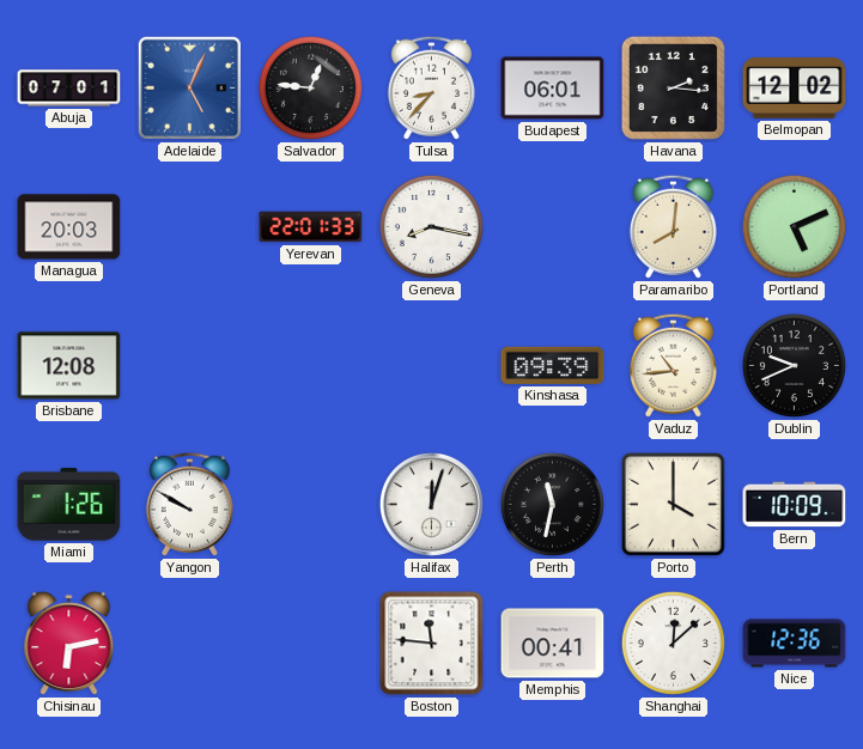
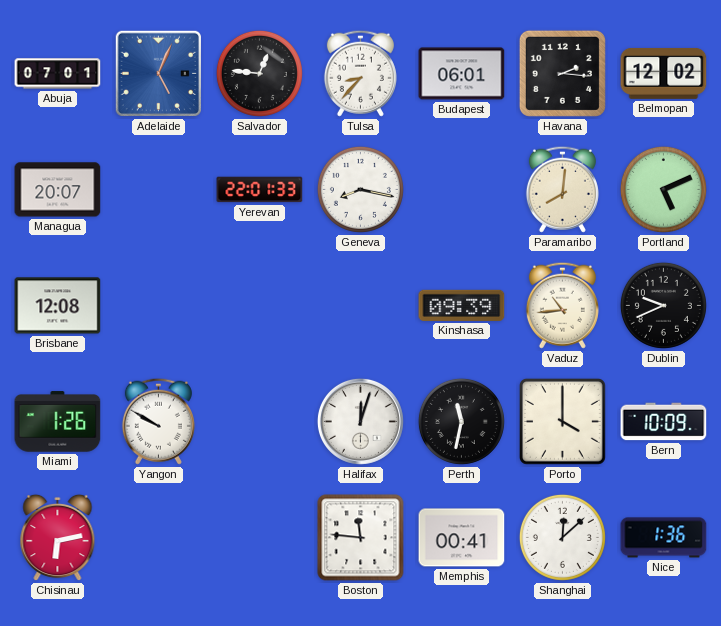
Managua: 20:03 -> 20:07
Nice: 12:36 -> 1:36
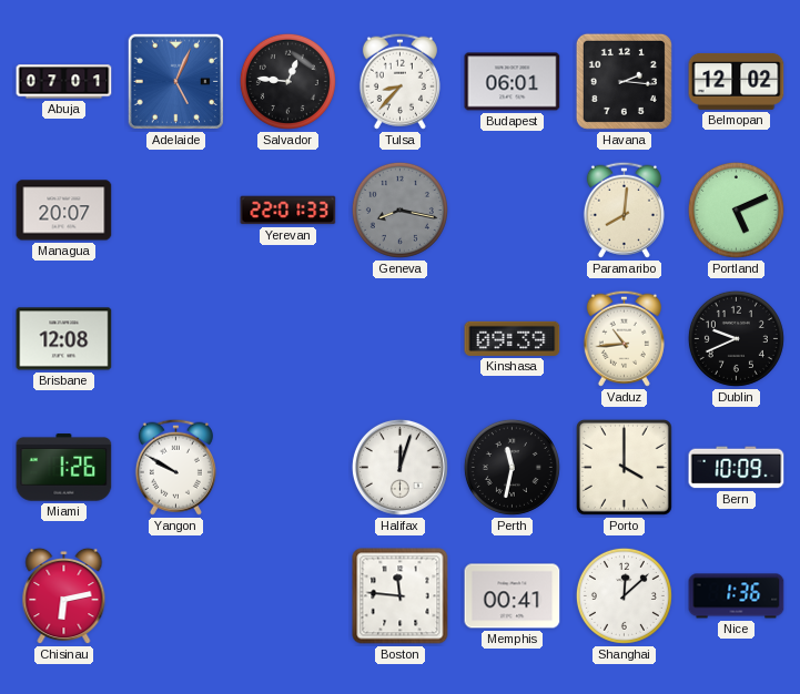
Geneva dial: white -> grey
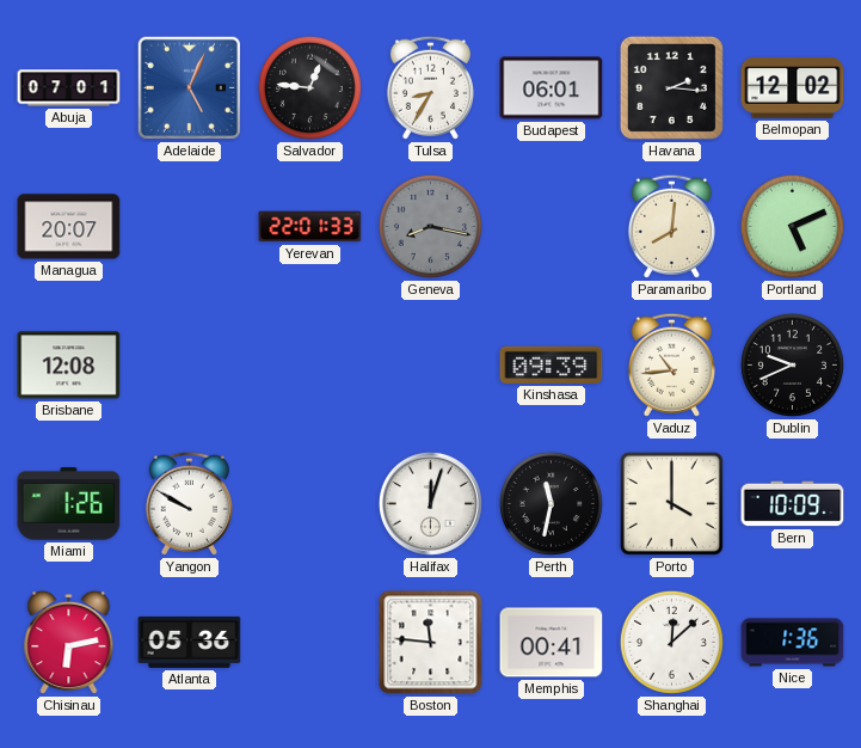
Tulsa: 8:37 -> 8:35
Atlanta: none -> 05:36
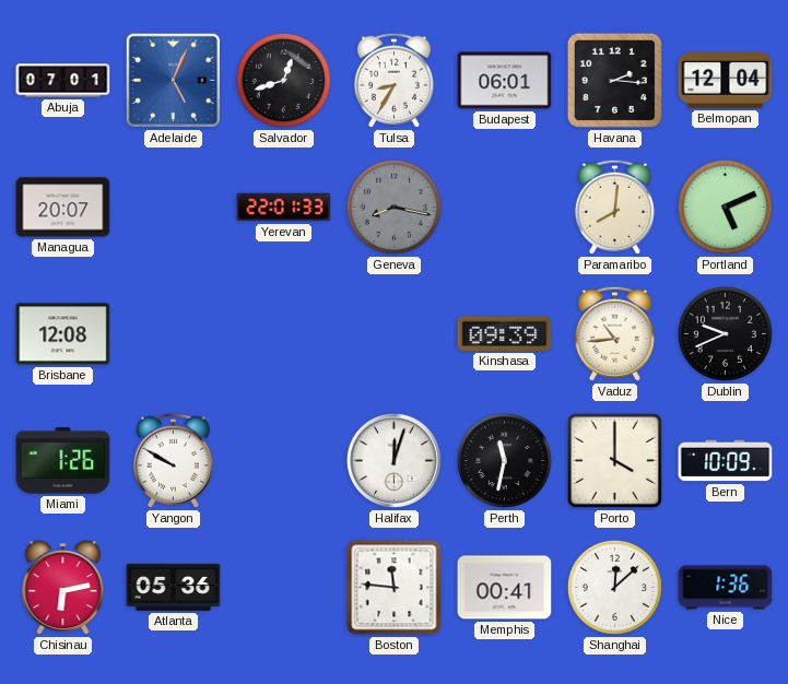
Salvador: 12:46 -> 12:42
Belmopan: 12:02 -> 12:04
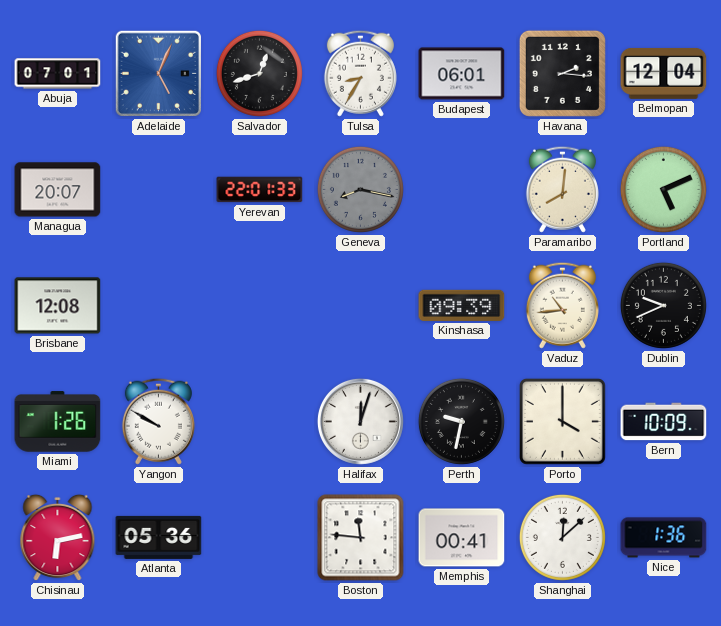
Perth: 11:32 -> 9:32
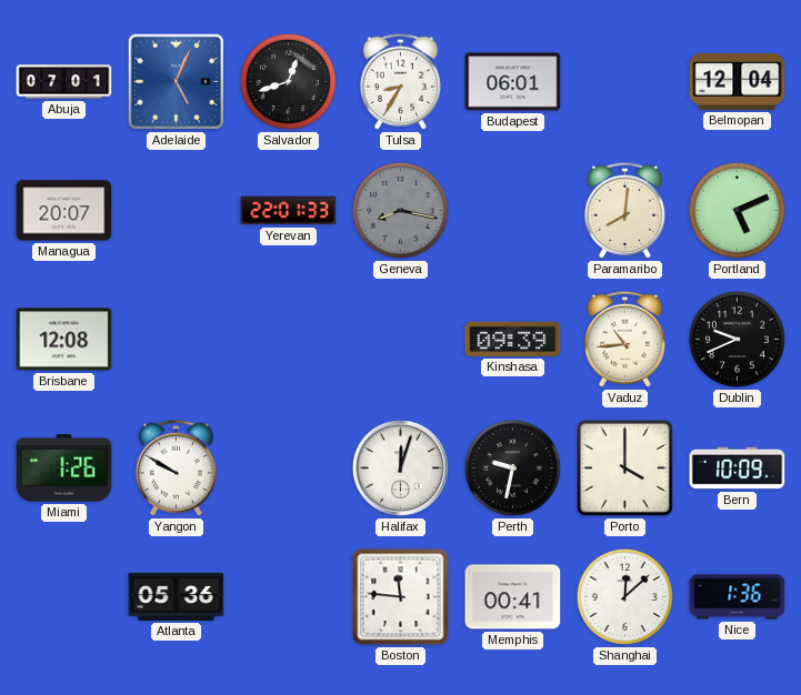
Havana: 2:16 -> none
Chisinau: 6:13 -> none
